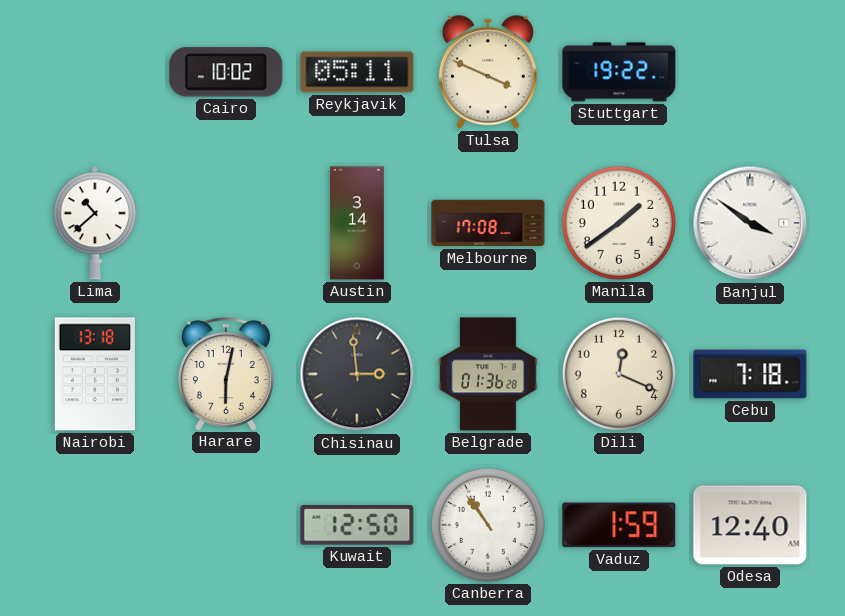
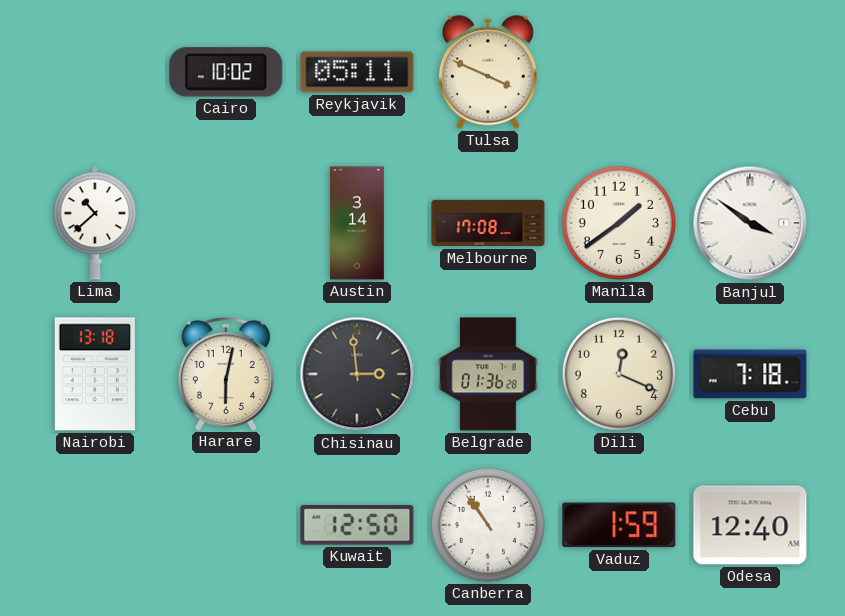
Stuttgart: 19:22 -> none
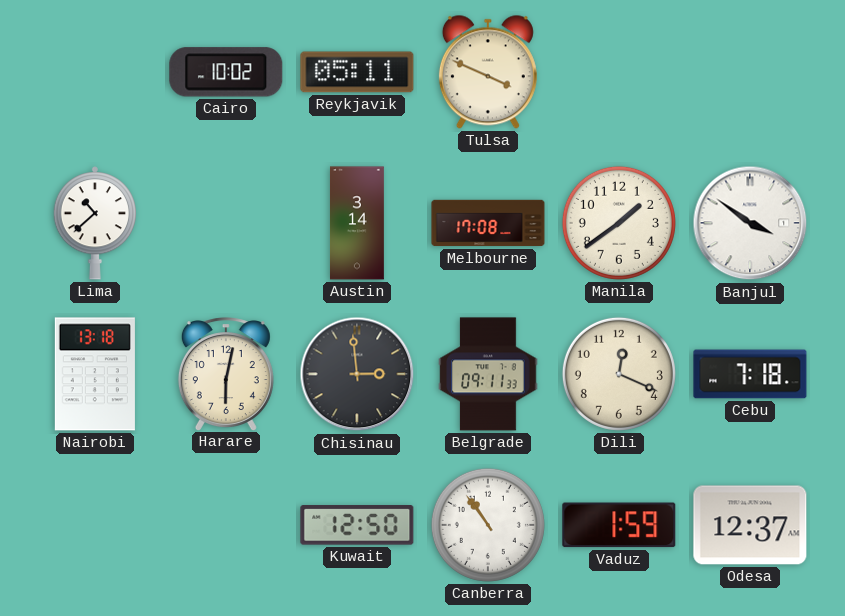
Belgrade: 01:36 -> 09:11
Odesa: 12:40 -> 12:37
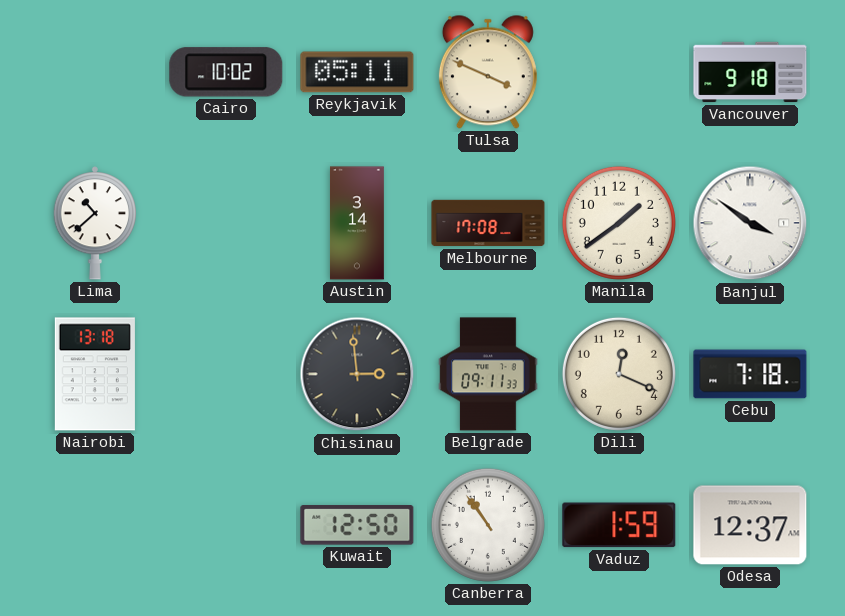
Vancouver: none -> 9:18
Harare: 6:02 -> none
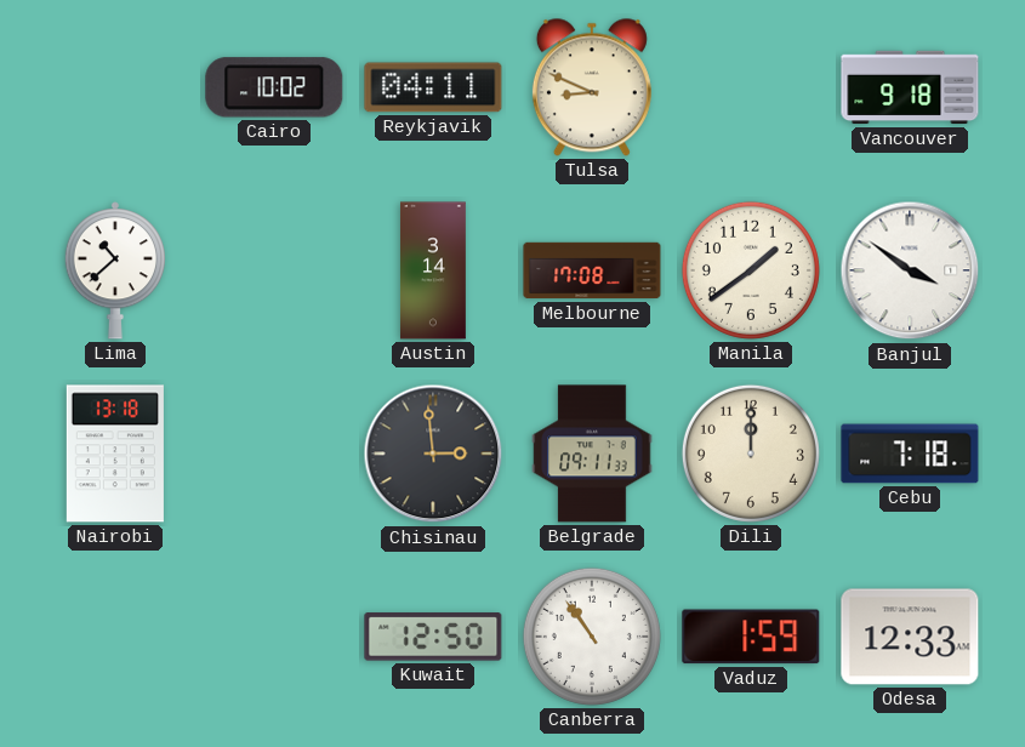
Reykjavik: 05:11 -> 04:11
Tulsa: 3:49 -> 8:49
Dili: 12:19 -> 12:00
Odesa: 12:37 -> 12:33
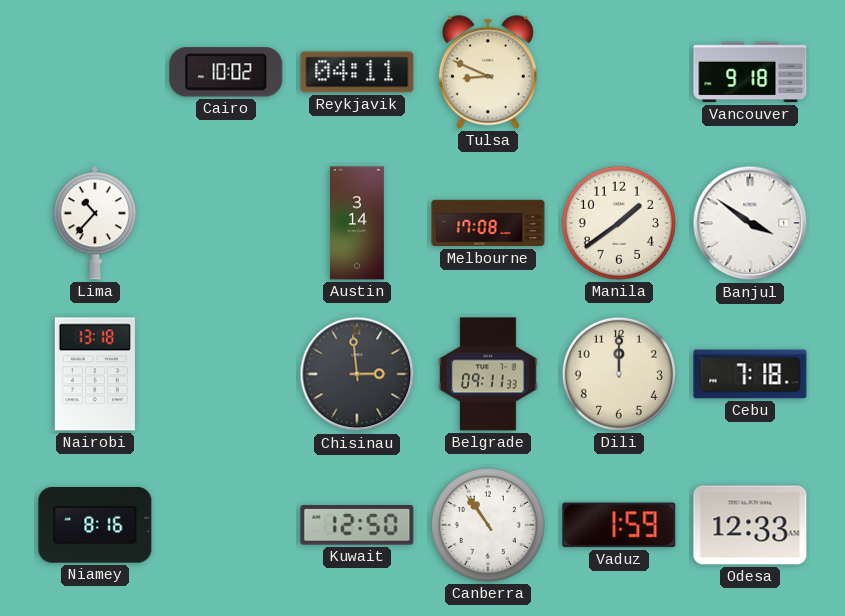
Lima: 10:38 -> 10:37
Niamey: none -> 8:16
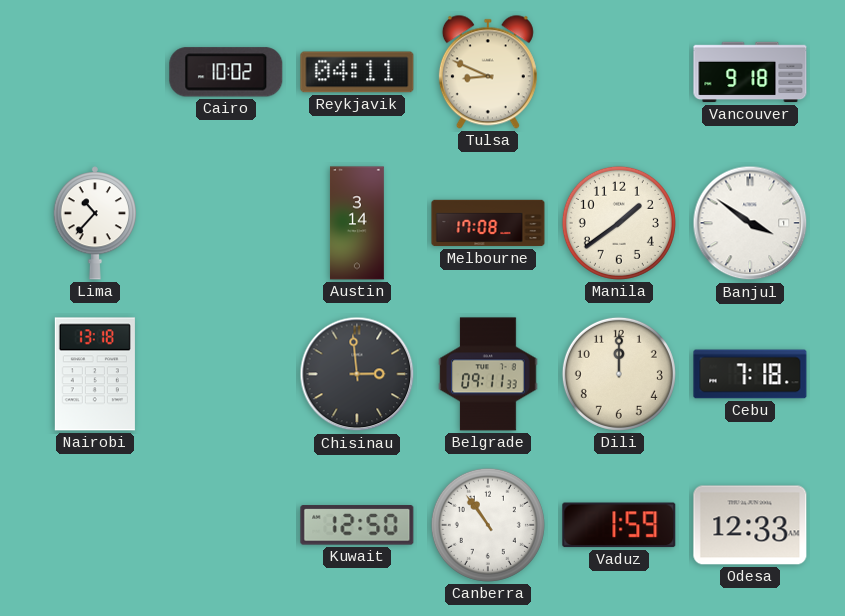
Niamey: 8:16 -> none
